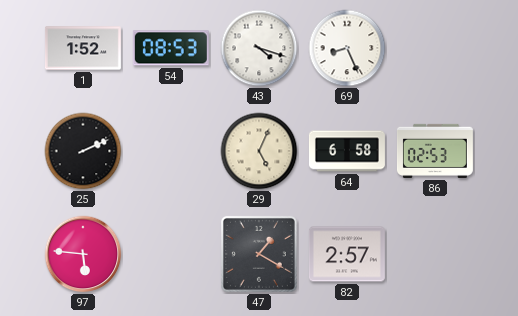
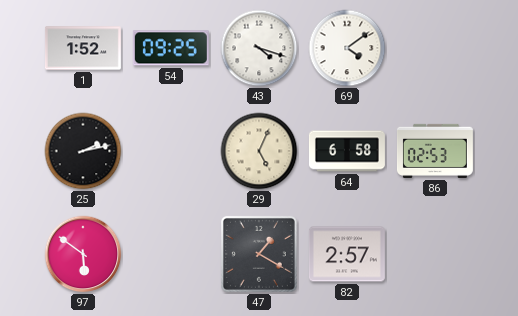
54: 08:53 -> 09:25
69: 8:26 -> 4:09
25: 2:11 -> 2:13
97: 5:46 -> 5:51
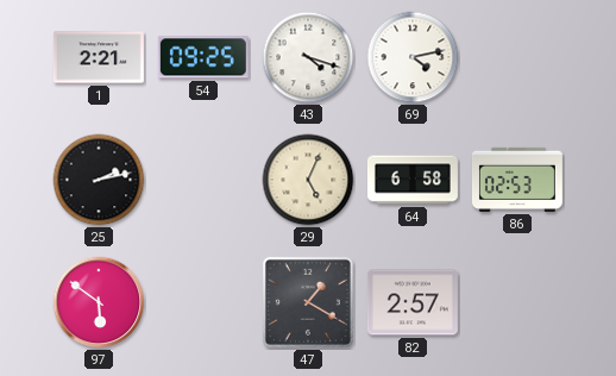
1: 1:52 -> 2:21
69: 4:09 -> 4:13
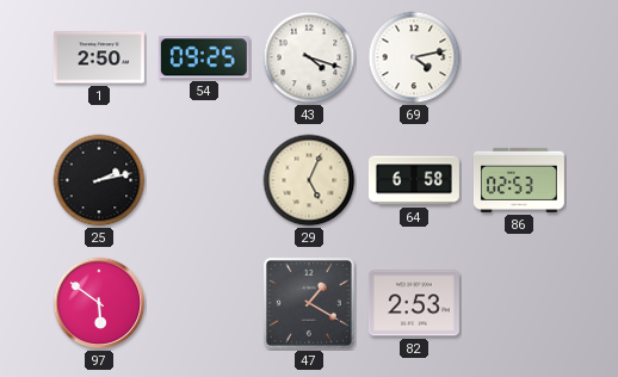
1: 2:21 -> 2:50
82: 2:57 -> 2:53
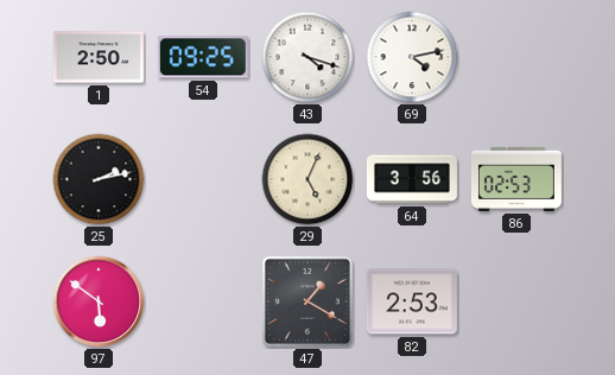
64: 6:58 -> 3:56
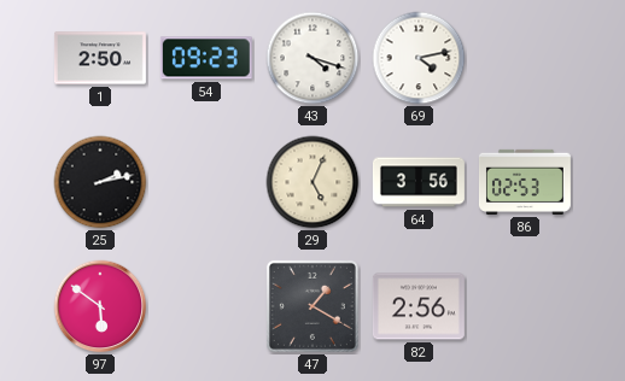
54: 09:25 -> 09:23
82: 2:53 -> 2:56
